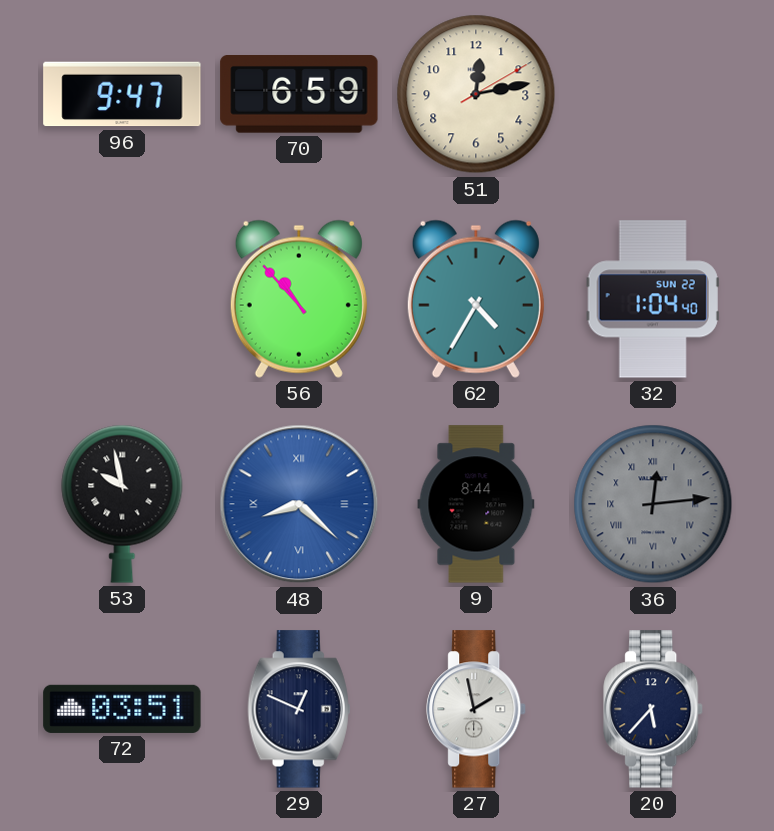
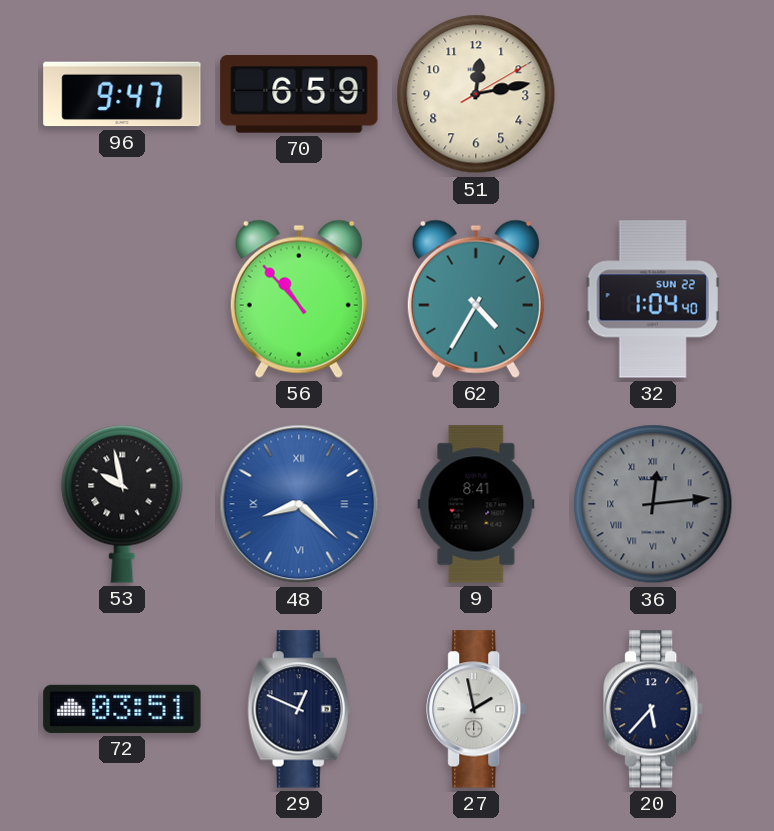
9: 8:44 -> 8:41
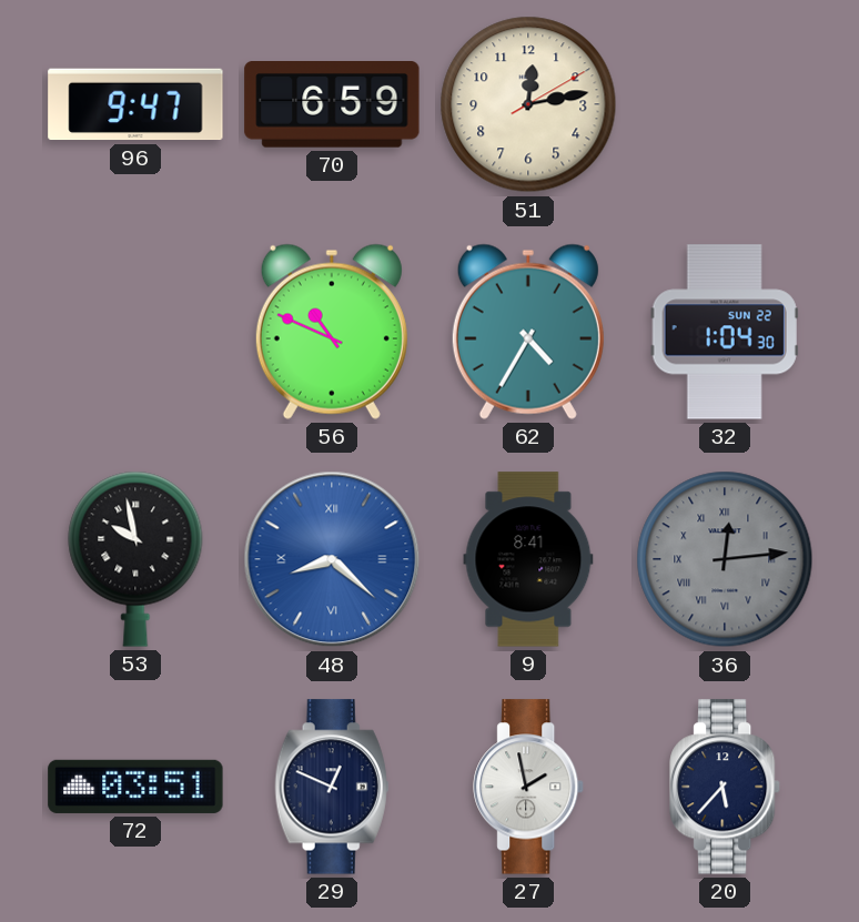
56: 10:53 -> 10:49
32: 1:04:40 -> 1:04:30
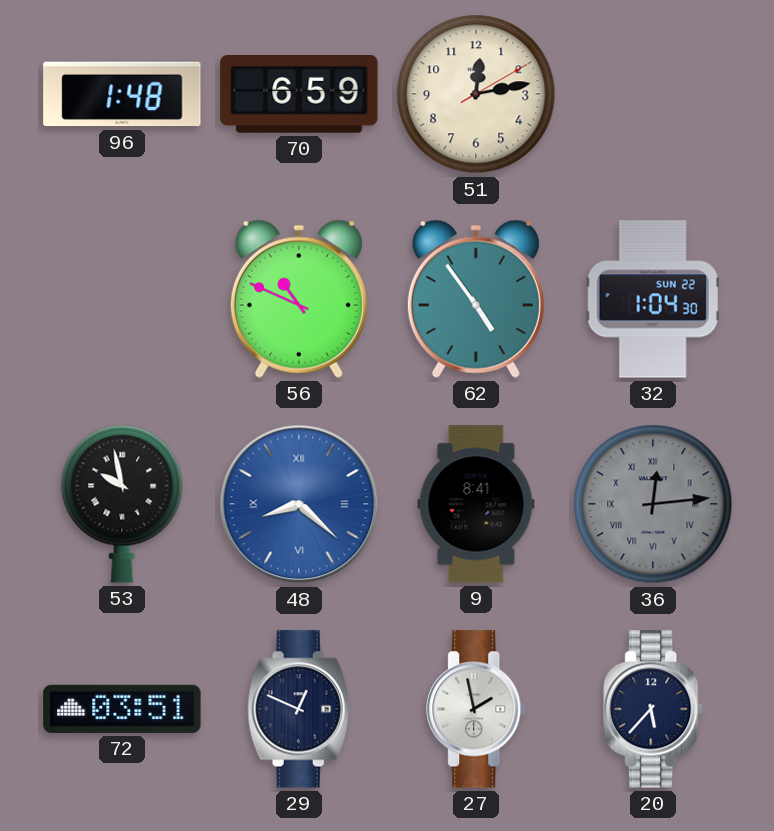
96: 9:47 -> 1:48
62: 4:35 -> 4:54
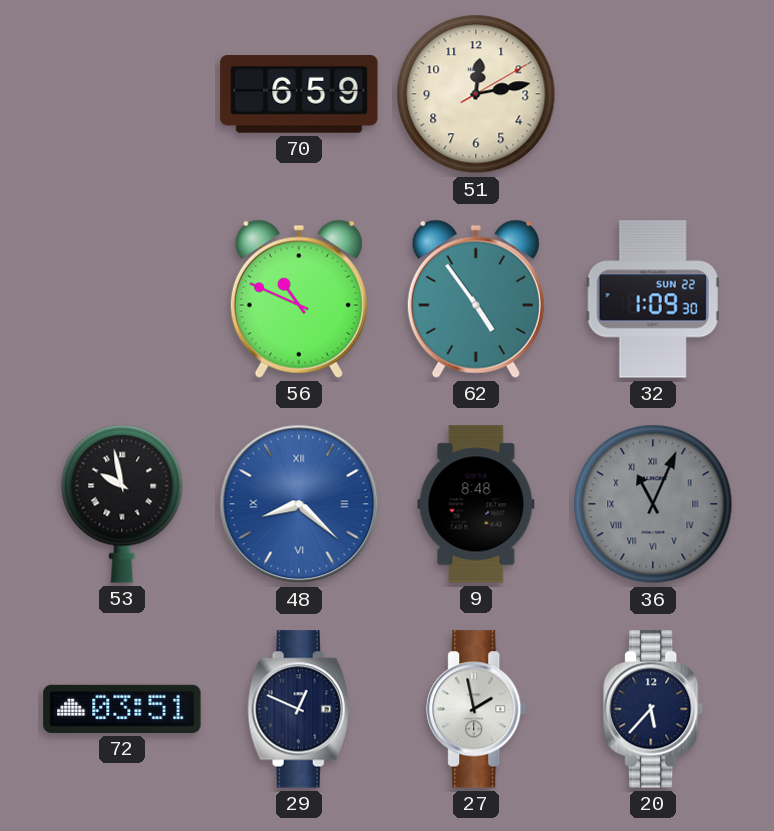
96: 1:48 -> none
32: 1:04 -> 1:09
9: 8:41 -> 8:48
36: 12:14 -> 11:04
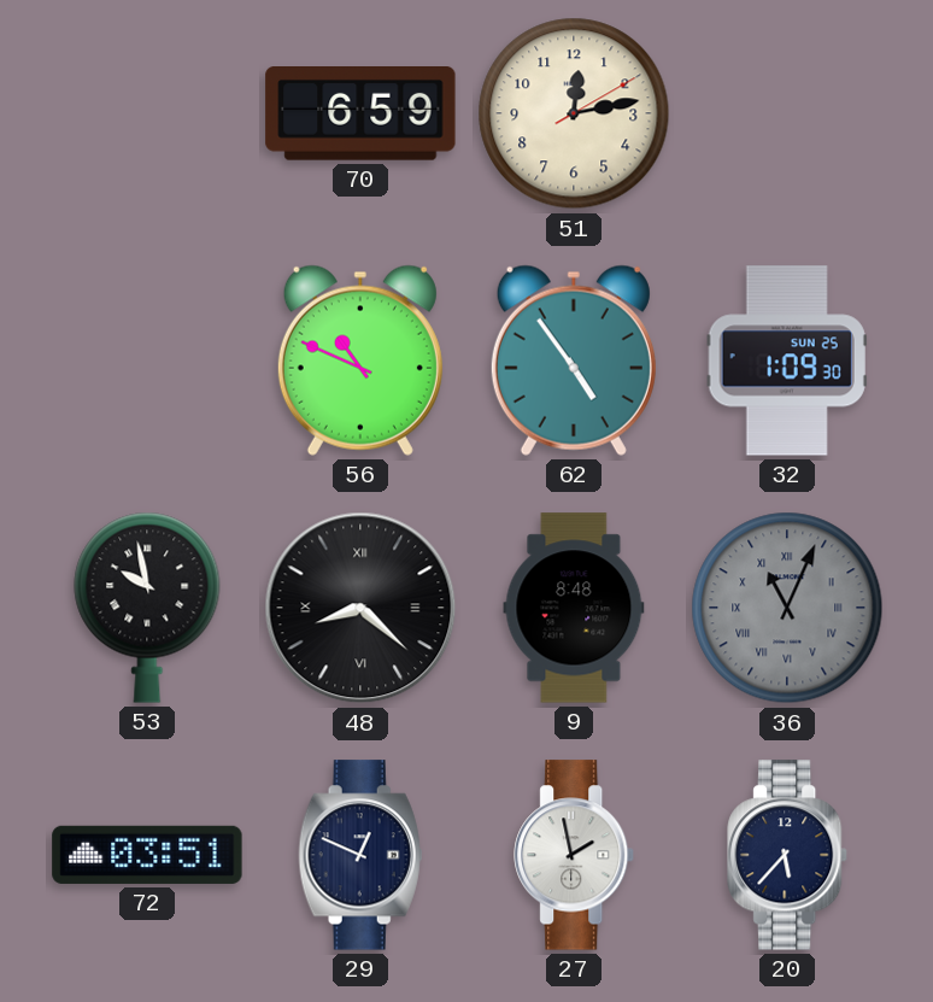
32 date: SUN 22 -> SUN 25
48 dial: blue -> black
